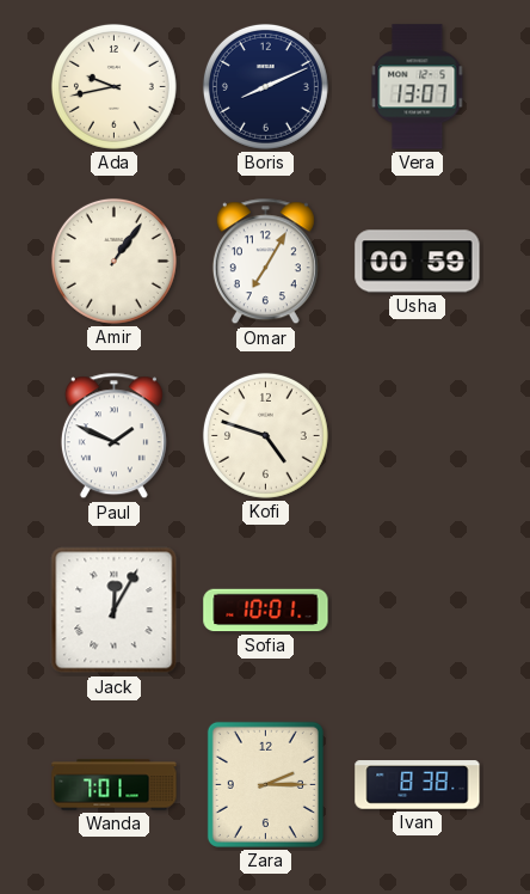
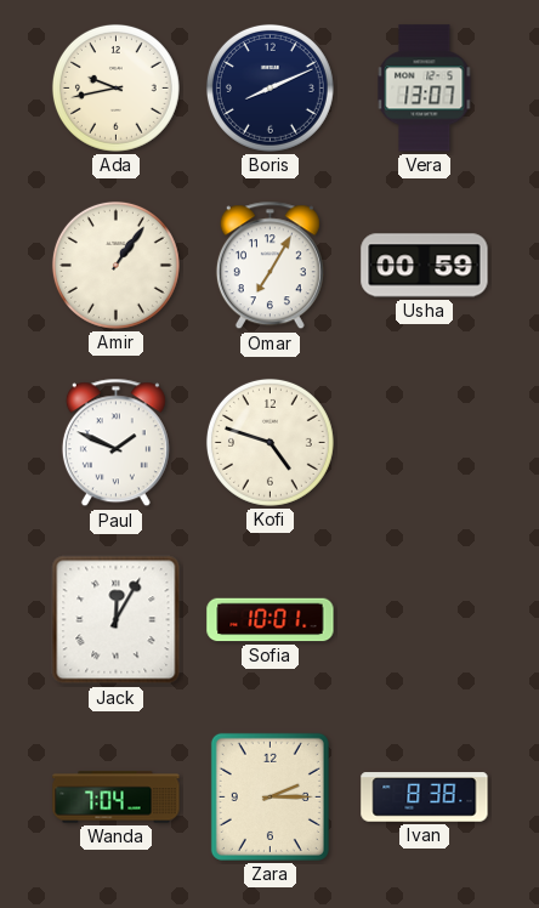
Wanda: 7:01 -> 7:04
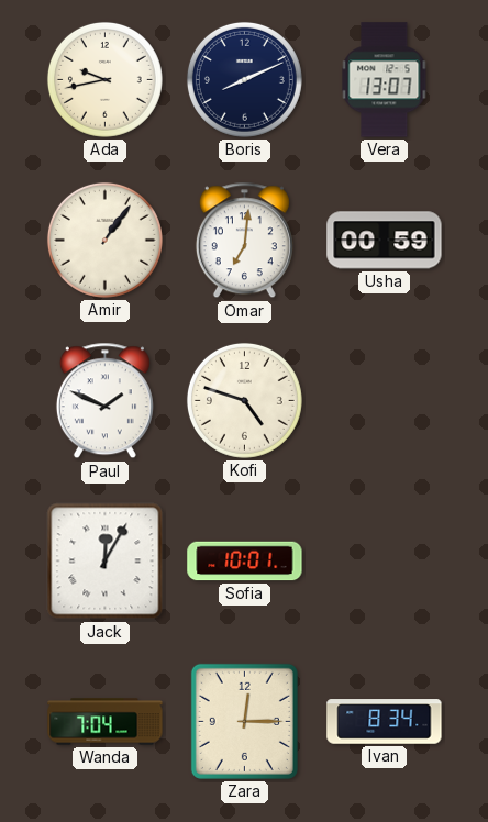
Omar: 7:05 -> 7:01
Zara: 2:15 -> 12:15
Ivan: 8:38 -> 8:34
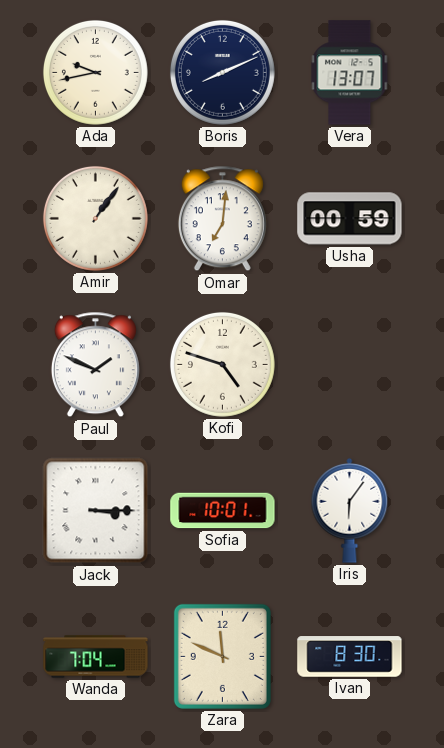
Jack: 12:05 -> 3:15
Iris: none -> 6:06
Zara: 12:15 -> 11:49
Ivan: 8:34 -> 8:30
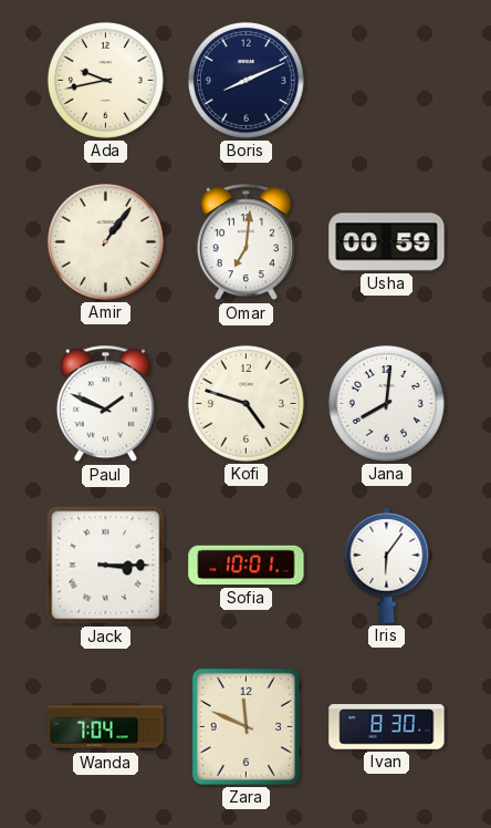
Vera: 13:07 -> none
Jana: none -> 8:01
